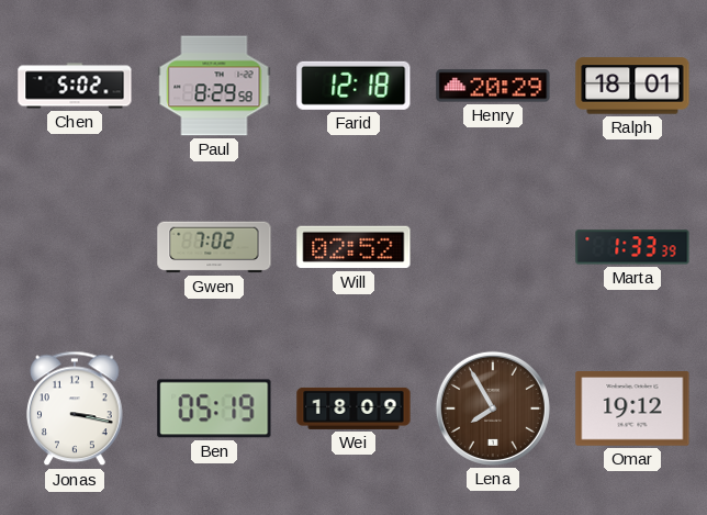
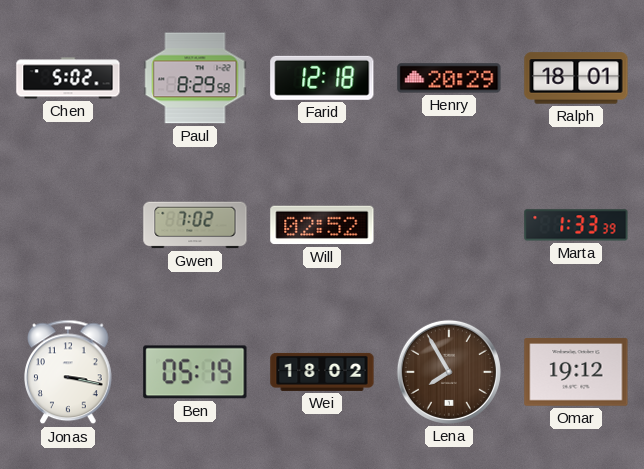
Wei: 18:09 -> 18:02
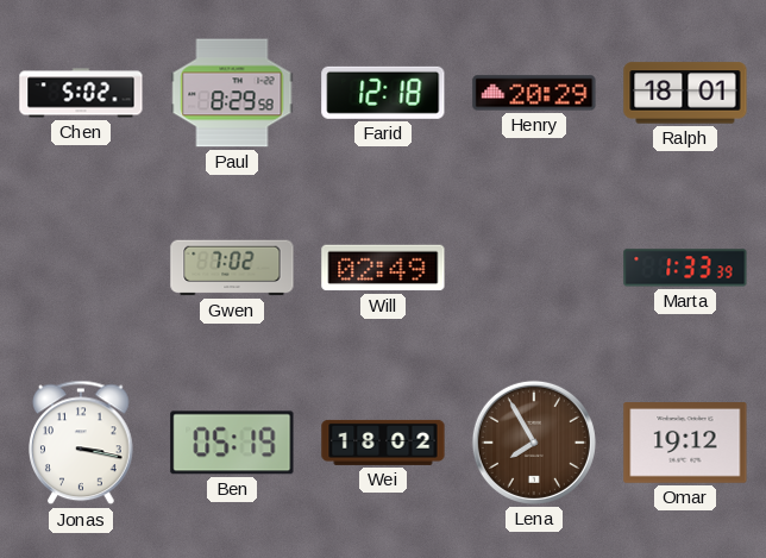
Will: 02:52 -> 02:49
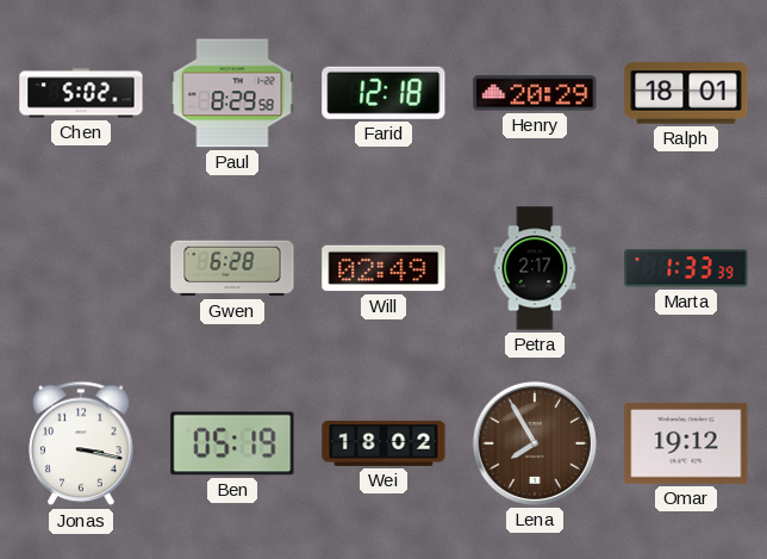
Gwen: 7:02 -> 6:28
Petra: none -> 2:17
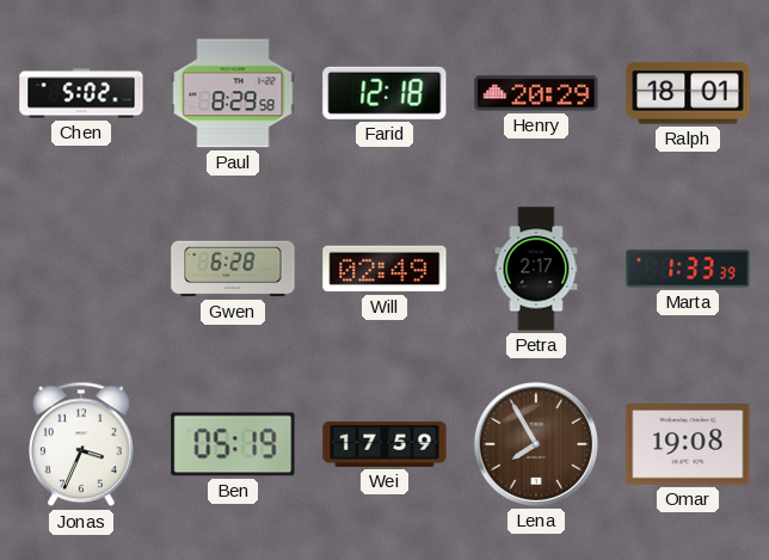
Jonas: 3:17 -> 3:34
Wei: 18:02 -> 17:59
Omar: 19:12 -> 19:08
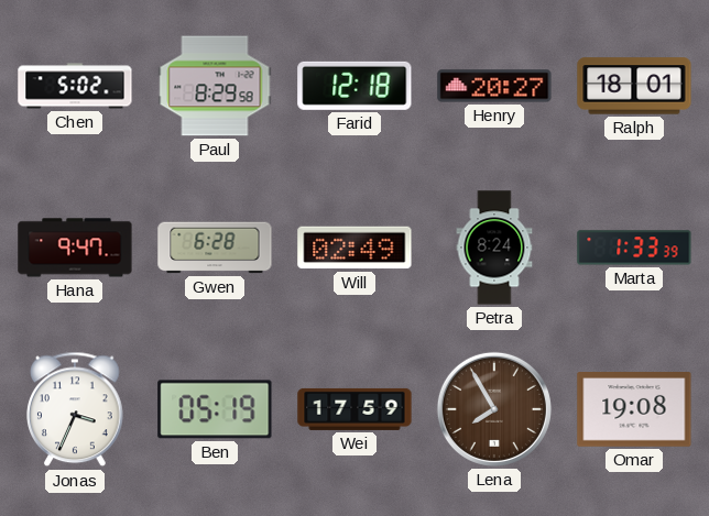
Henry: 20:29 -> 20:27
Hana: none -> 9:47
Petra: 2:17 -> 8:24
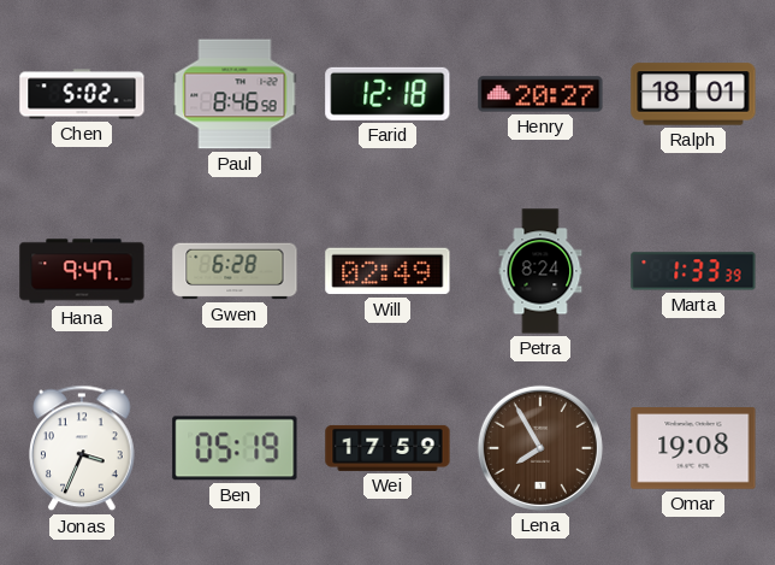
Paul: 8:29 -> 8:46
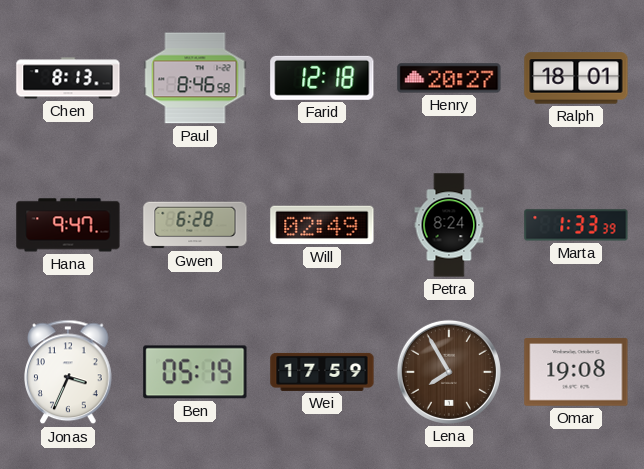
Chen: 5:02 -> 8:13
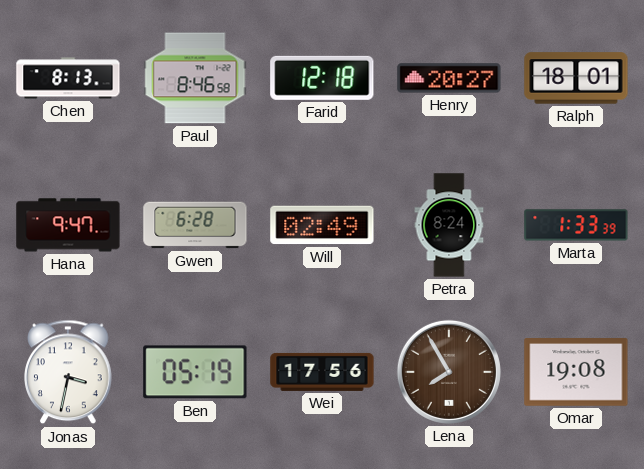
Jonas: 3:34 -> 3:32
Wei: 17:59 -> 17:56
